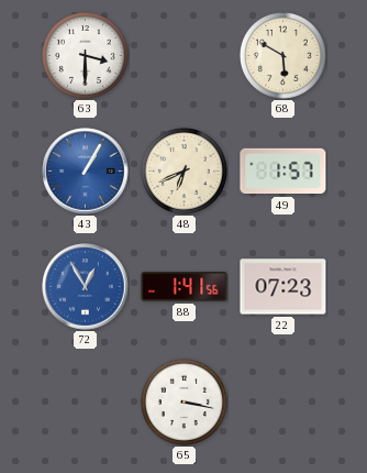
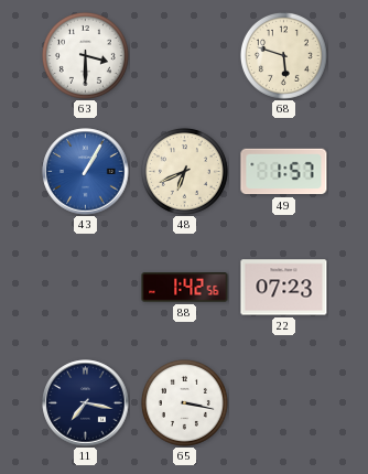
68: 5:50 -> 5:48
72: 12:55 -> none
88: 1:41 -> 1:42
11: none -> 7:17
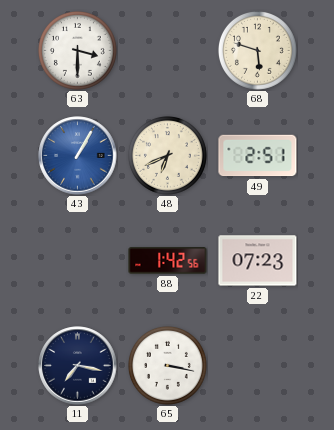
49: 1:57 -> 2:51
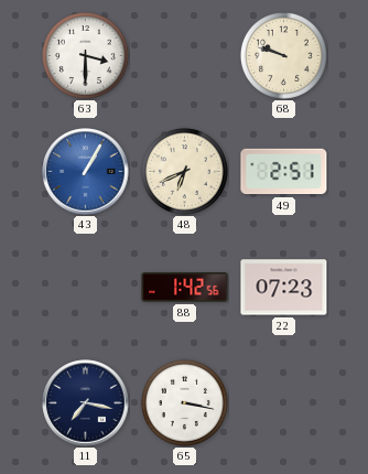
68: 5:48 -> 9:48
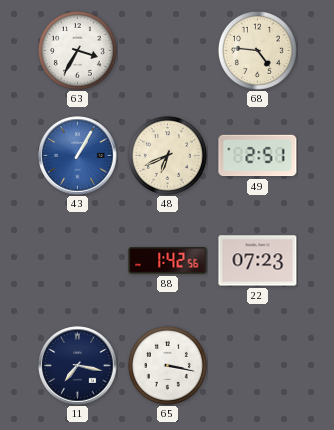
63: 3:30 -> 3:35
68: 9:48 -> 4:46
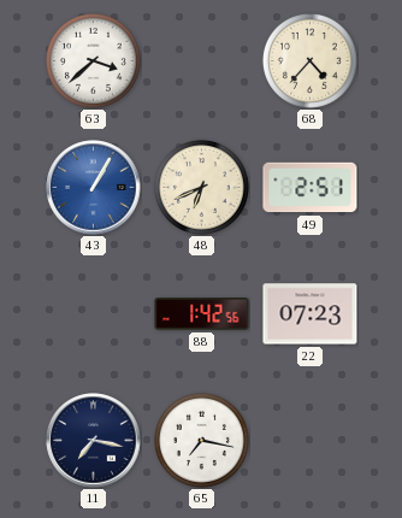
63: 3:35 -> 3:38
68: 4:46 -> 4:37
65: 3:17 -> 7:17
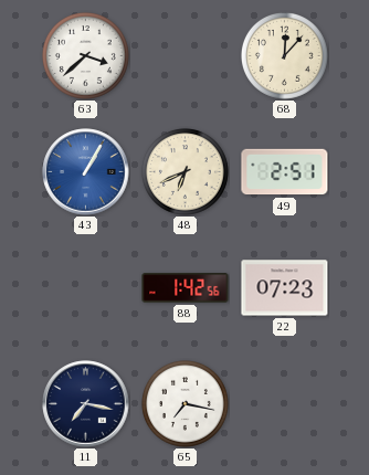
68: 4:37 -> 12:07
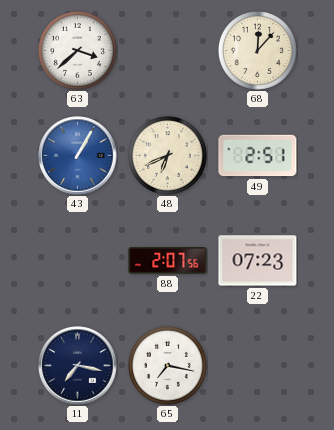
88: 1:42 -> 2:07
